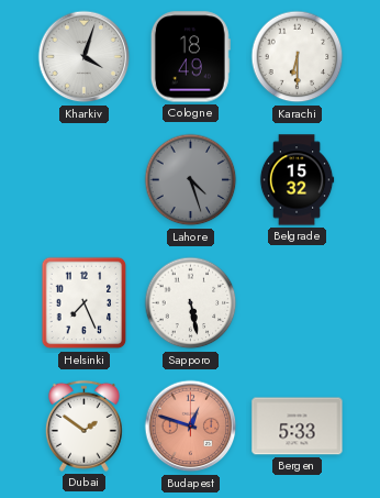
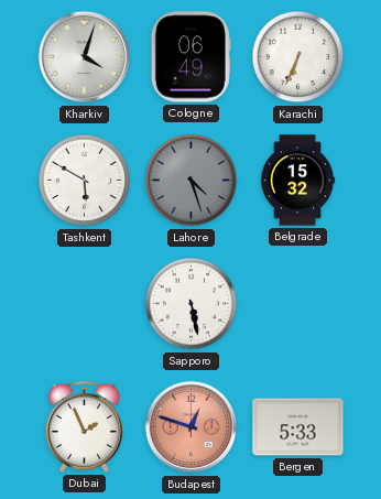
Cologne: 18:49 -> 06:49
Karachi: 6:30 -> 6:34
Tashkent: none -> 5:50
Helsinki: 7:26 -> none
Dubai: 1:51 -> 1:56
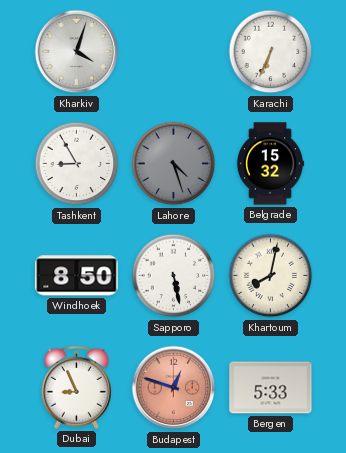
Cologne: 06:49 -> none
Tashkent: 5:50 -> 8:55
Windhoek: none -> 8:50
Khartoum: none -> 8:02
Dubai: 1:56 -> 8:56
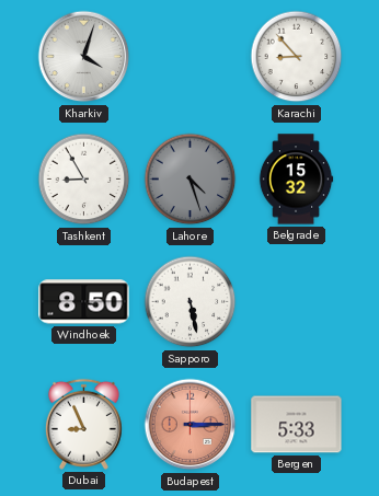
Karachi: 6:34 -> 8:53
Khartoum: 8:02 -> none
Budapest: 12:48 -> 3:15
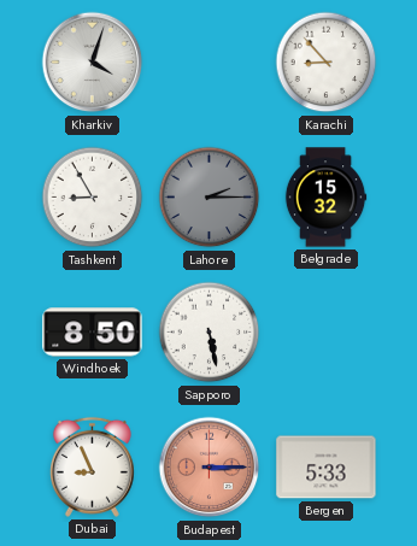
Lahore: 4:27 -> 2:15
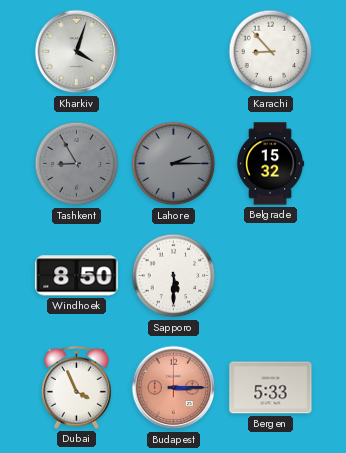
Tashkent dial: white -> grey
Sapporo: 5:28 -> 5:30
Dubai: 8:56 -> 3:56
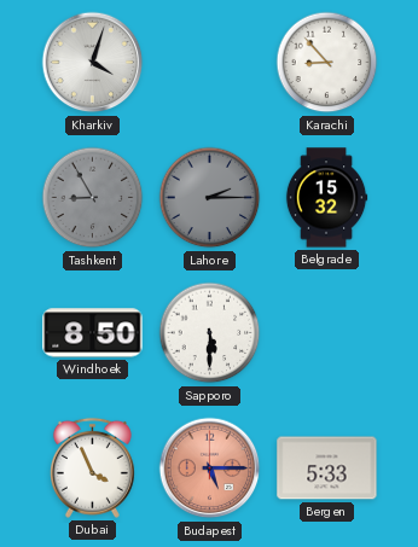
Budapest: 3:15 -> 5:15
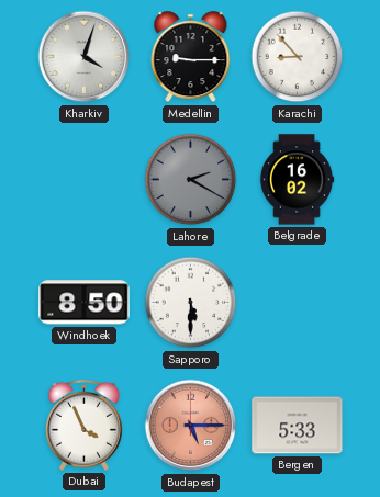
Medellin: none -> 9:15
Tashkent: 8:55 -> none
Lahore: 2:15 -> 2:20
Belgrade: 15:32 -> 16:02
